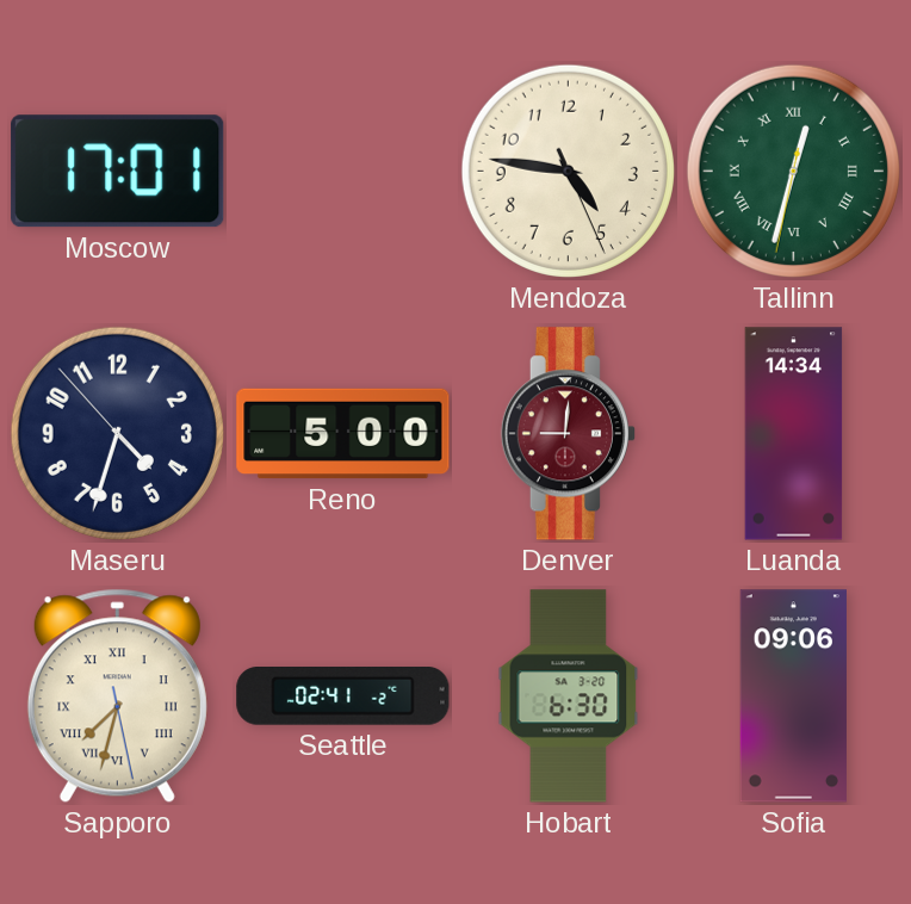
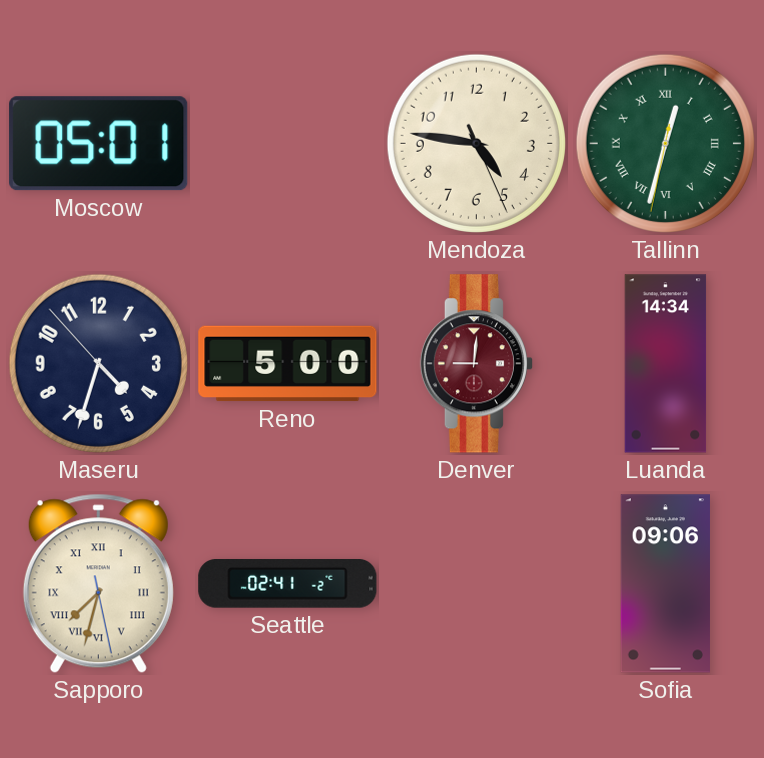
Moscow: 17:01 -> 05:01
Hobart: 6:30 -> none
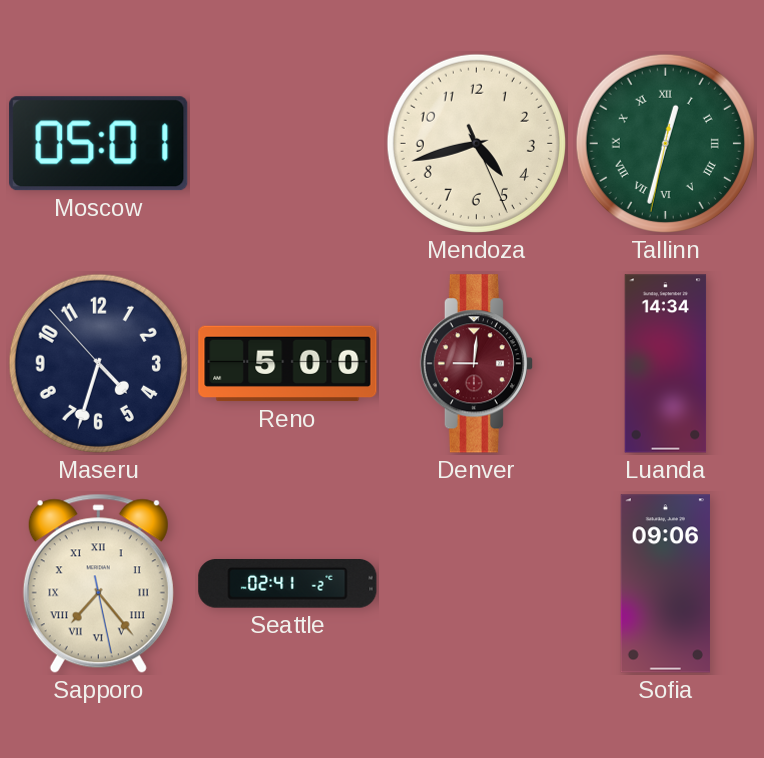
Mendoza: 4:46 -> 4:42
Sapporo: 7:32 -> 7:23
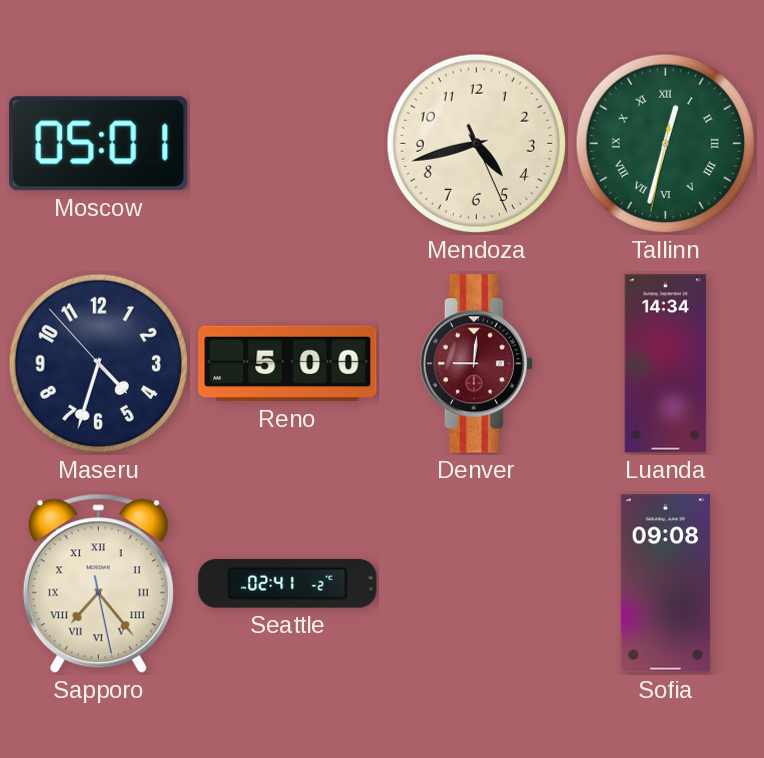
Sofia: 09:06 -> 09:08
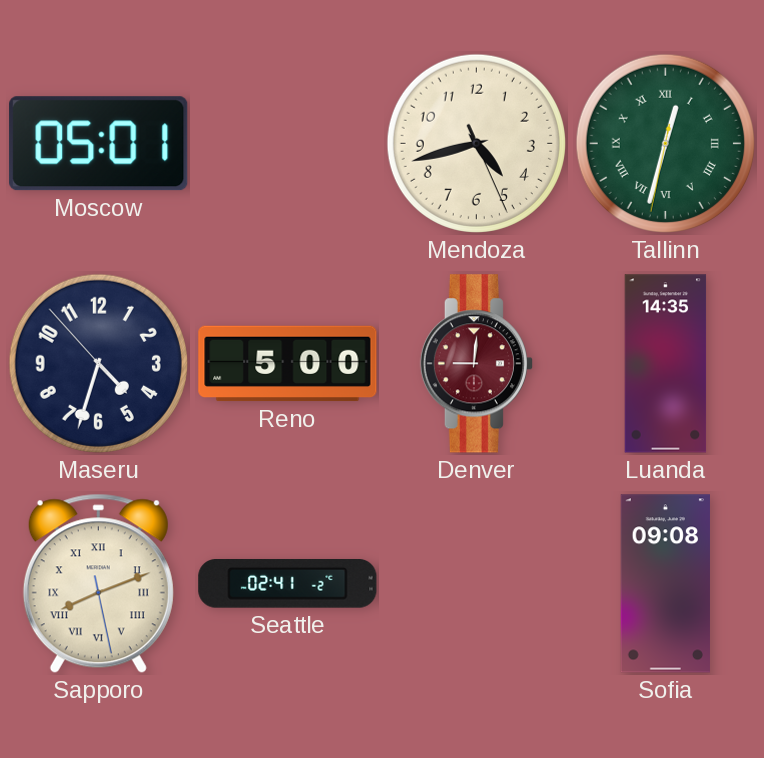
Luanda: 14:34 -> 14:35
Sapporo: 7:23 -> 8:11
